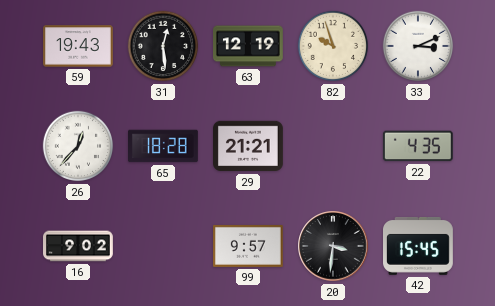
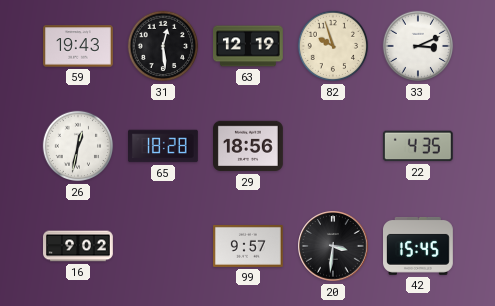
26: 12:37 -> 12:32
29: 21:21 -> 18:56
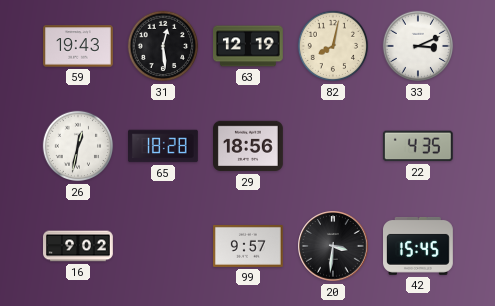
82: 9:57 -> 8:02
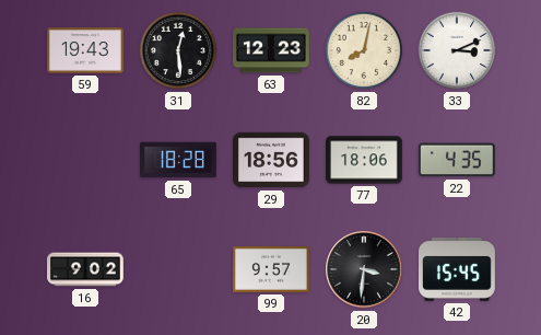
63: 12:19 -> 12:23
26: 12:32 -> none
77: none -> 18:06
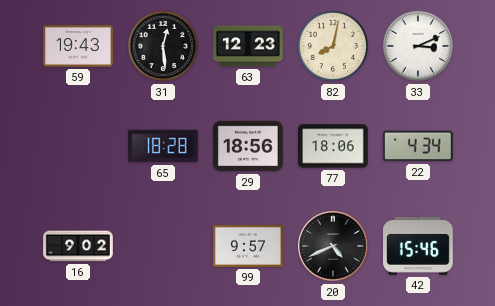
22: 4:35 -> 4:34
20: 3:31 -> 4:41
42: 15:45 -> 15:46
